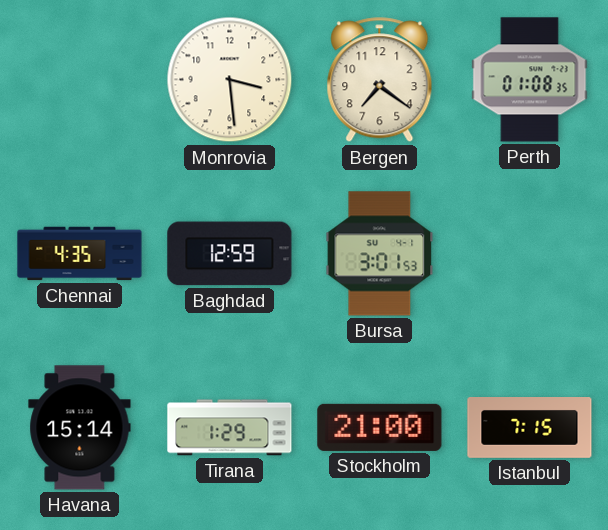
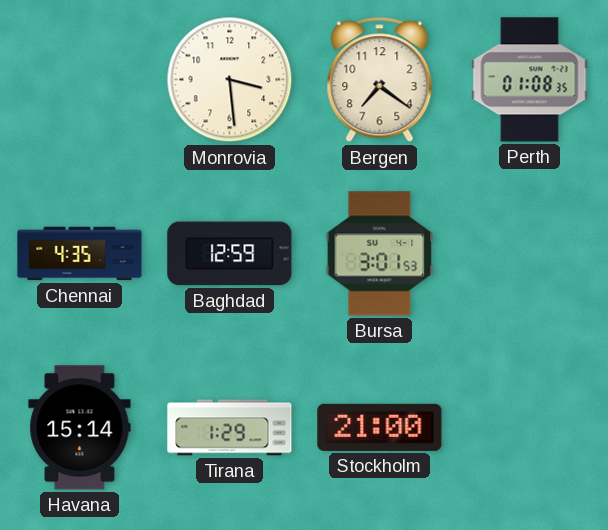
Istanbul: 7:15 -> none
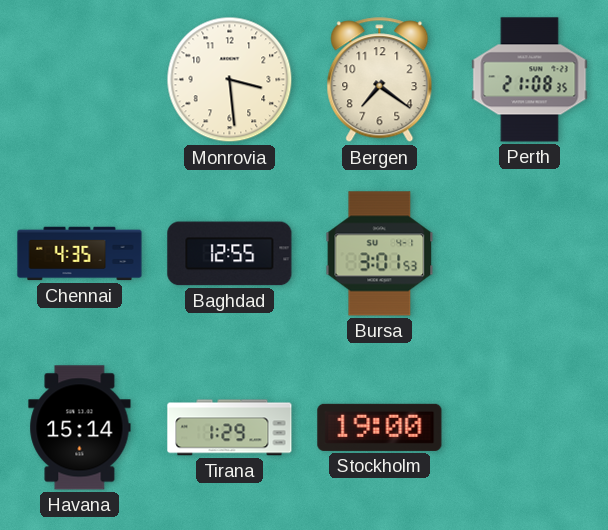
Perth: 01:08 -> 21:08
Baghdad: 12:59 -> 12:55
Stockholm: 21:00 -> 19:00
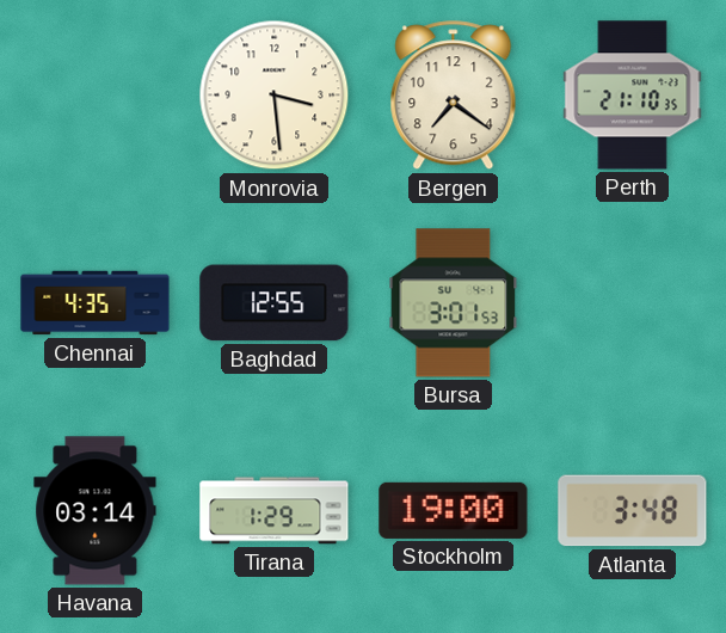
Perth: 21:08 -> 21:10
Havana: 15:14 -> 03:14
Atlanta: none -> 3:48
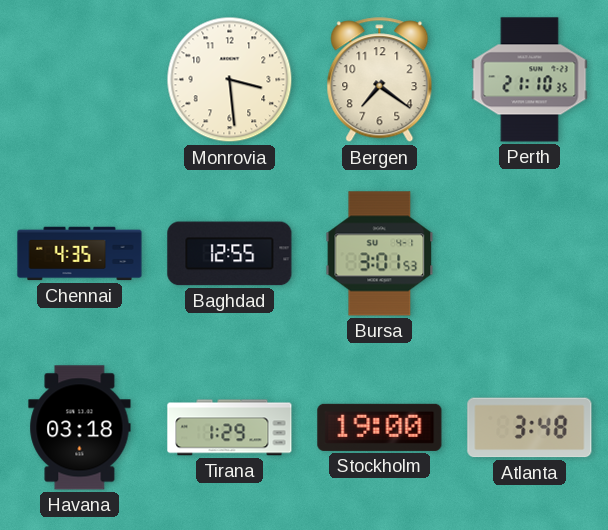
Havana: 03:14 -> 03:18
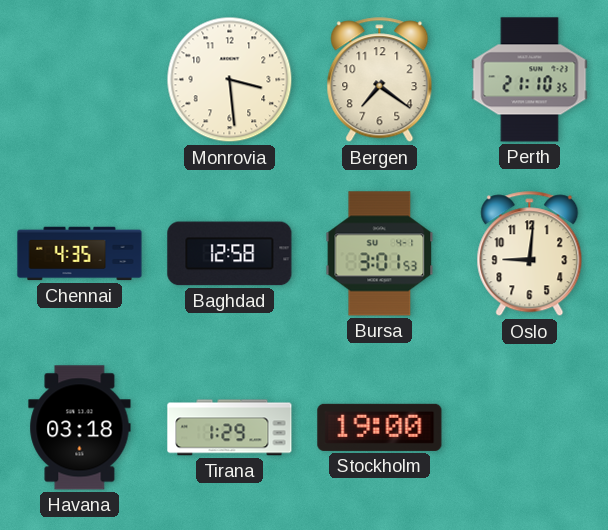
Baghdad: 12:55 -> 12:58
Oslo: none -> 9:01
Atlanta: 3:48 -> none
